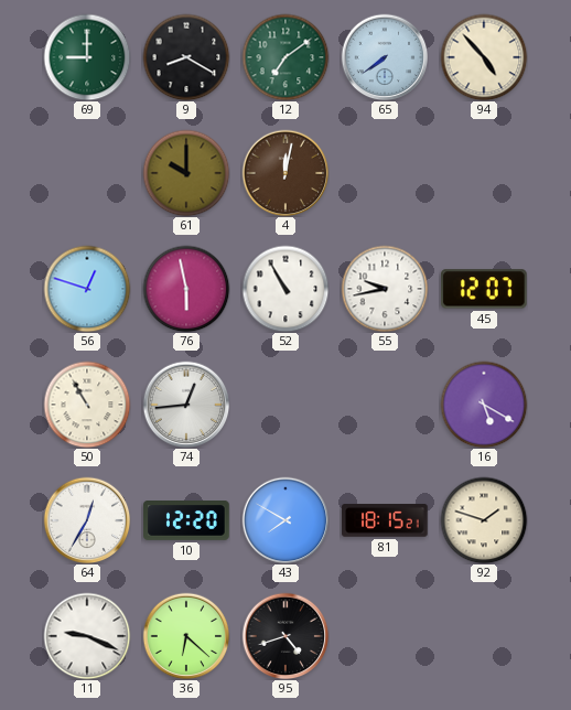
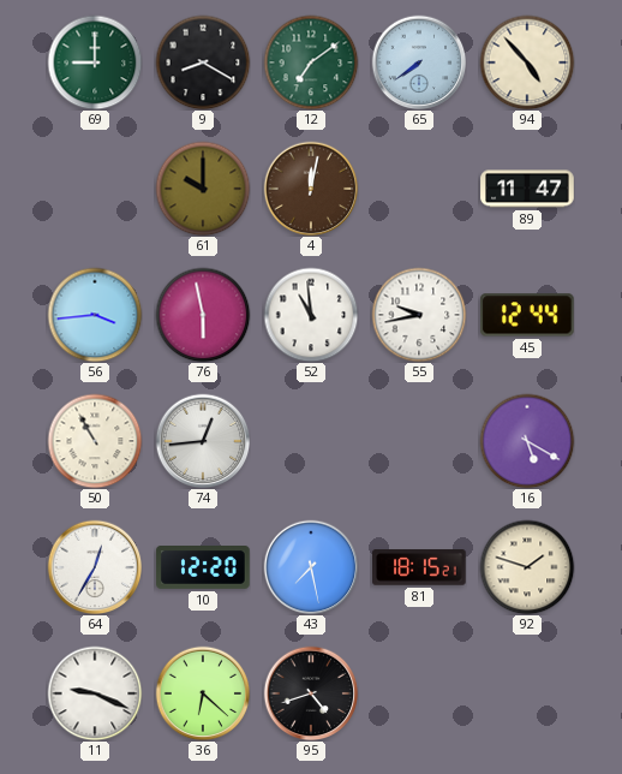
89: none -> 11:47
56: 12:48 -> 3:44
52: 10:55 -> 10:59
45: 12:07 -> 12:44
43: 7:50 -> 7:28
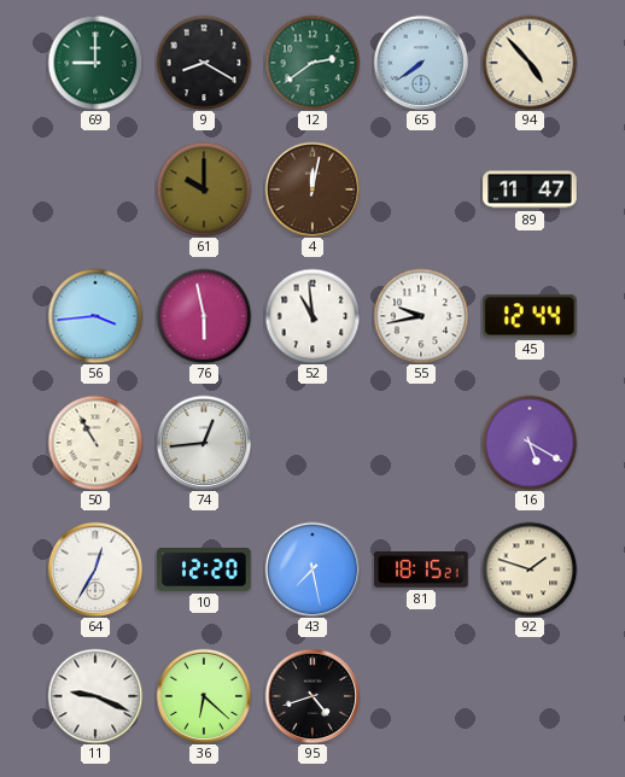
12: 7:09 -> 2:39
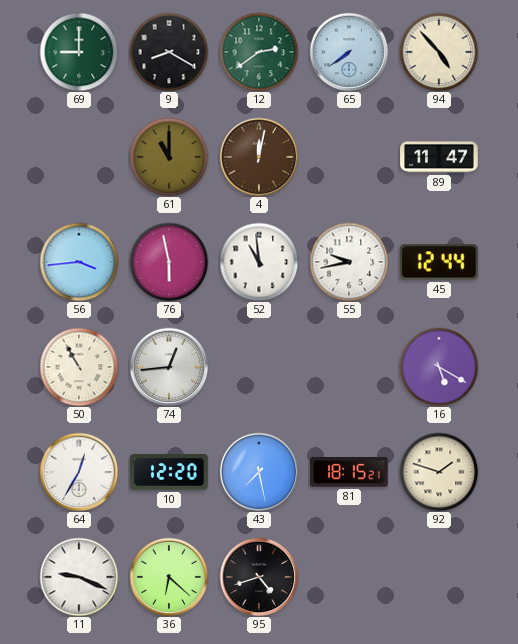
61: 10:00 -> 11:00
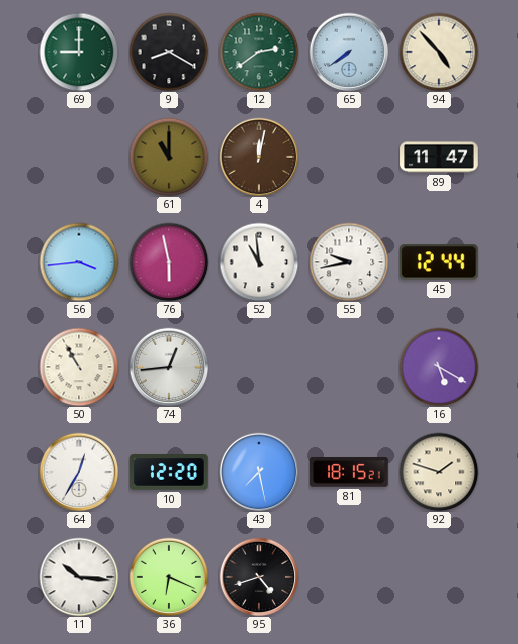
11: 9:19 -> 10:16
36: 6:22 -> 6:19
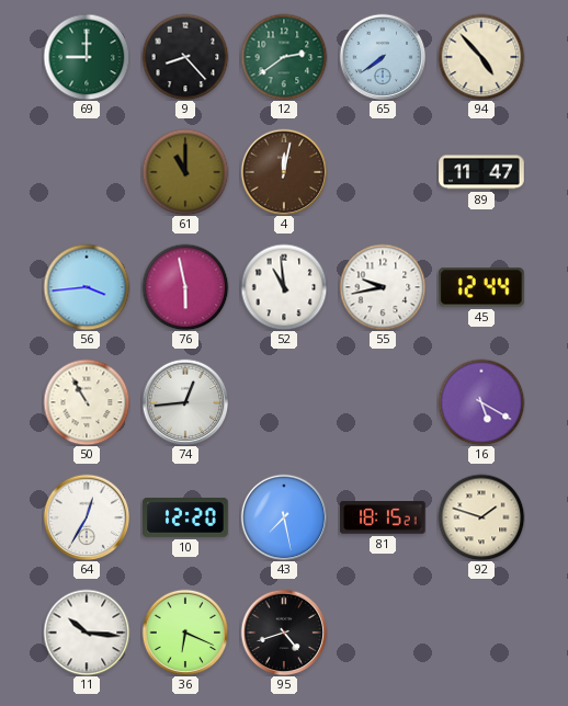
9: 8:20 -> 8:23
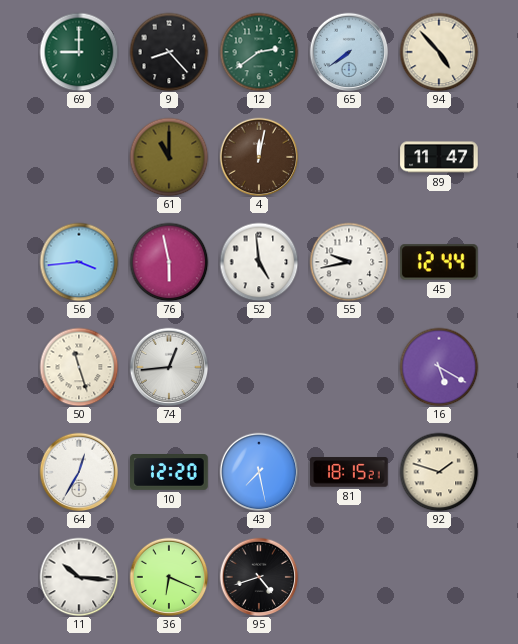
52: 10:59 -> 4:59
50: 10:55 -> 11:27
